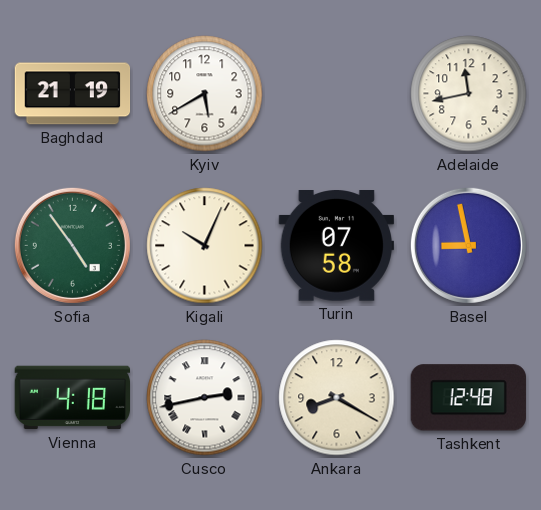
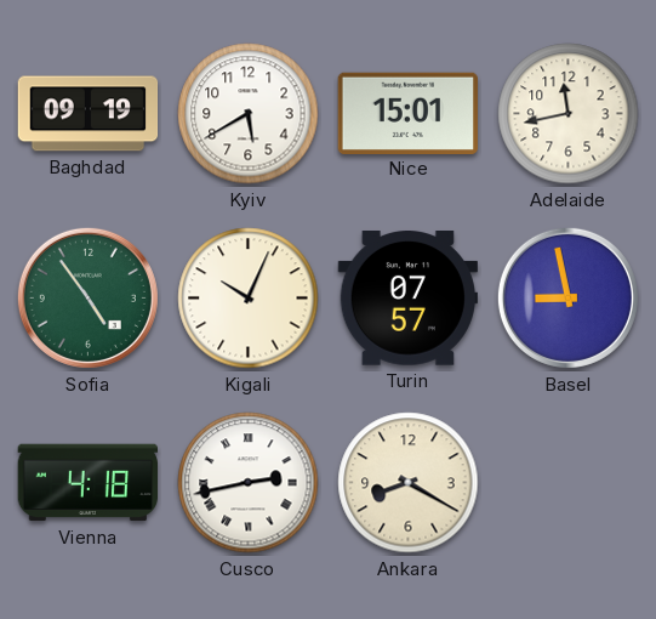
Baghdad: 21:19 -> 09:19
Nice: none -> 15:01
Turin: 07:58 -> 07:57
Tashkent: 12:48 -> none
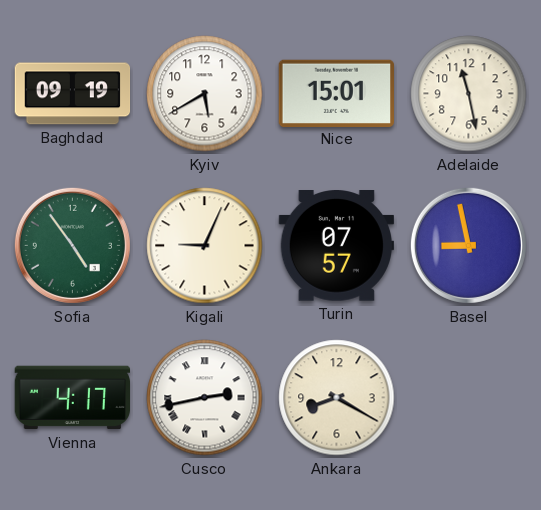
Adelaide: 11:43 -> 11:28
Kigali: 10:04 -> 9:04
Vienna: 4:18 -> 4:17
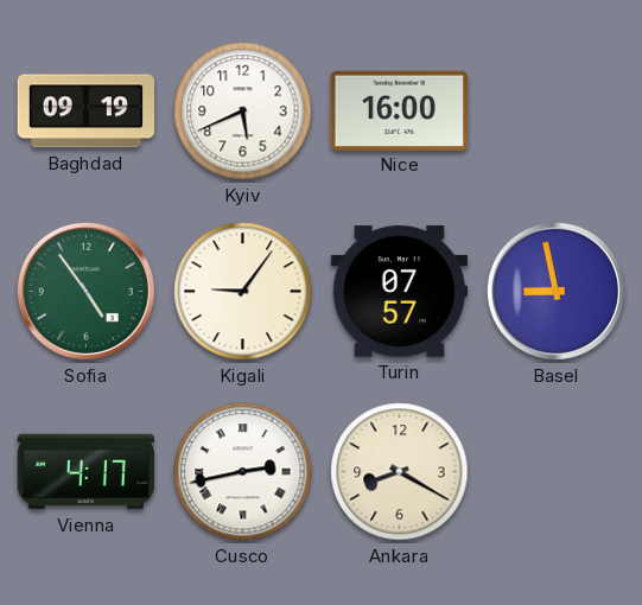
Kyiv: 5:40 -> 5:41
Nice: 15:01 -> 16:00
Adelaide: 11:28 -> none
Kigali: 9:04 -> 9:06
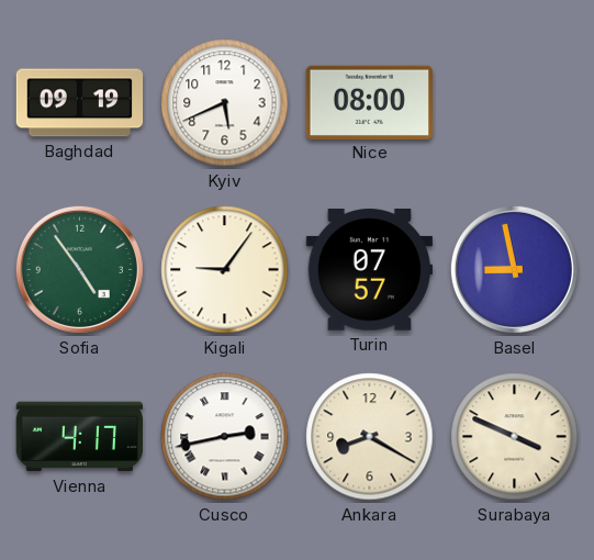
Nice: 16:00 -> 08:00
Surabaya: none -> 3:49
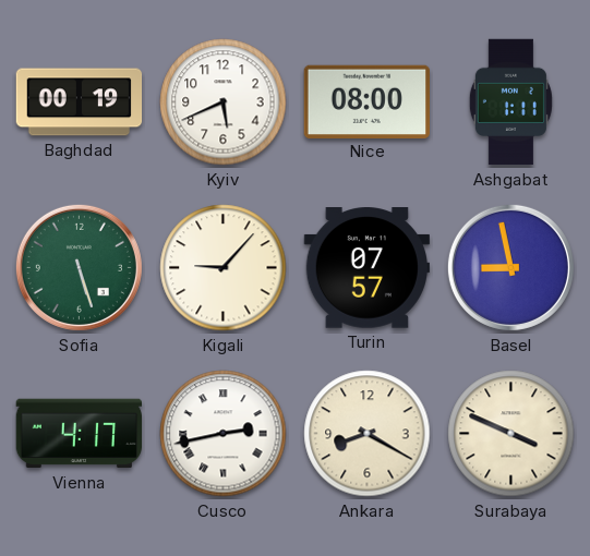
Baghdad: 09:19 -> 00:19
Ashgabat: none -> 1:11
Sofia: 4:54 -> 5:27
Kigali: 9:06 -> 9:07
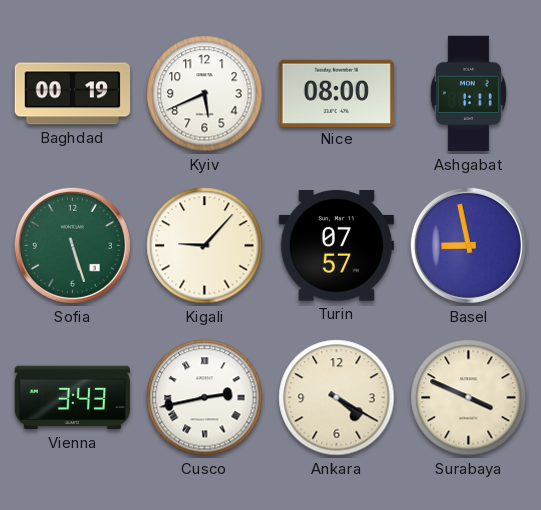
Vienna: 4:17 -> 3:43
Ankara: 8:20 -> 4:20
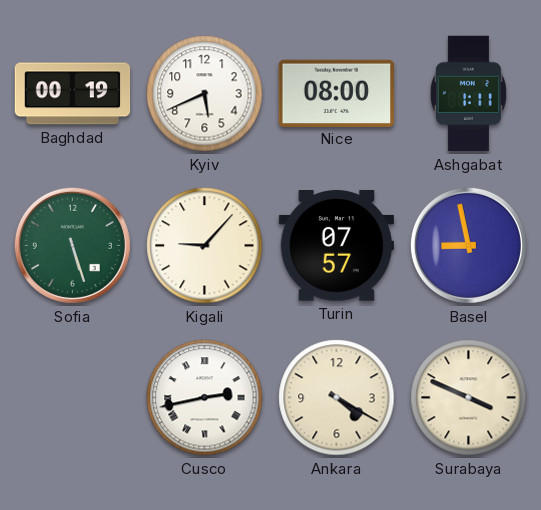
Vienna: 3:43 -> none
